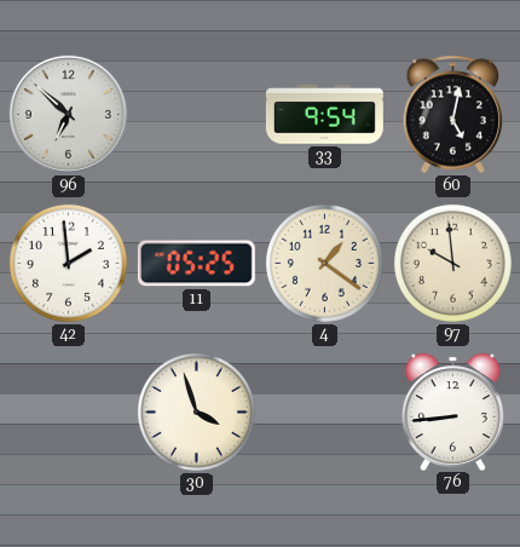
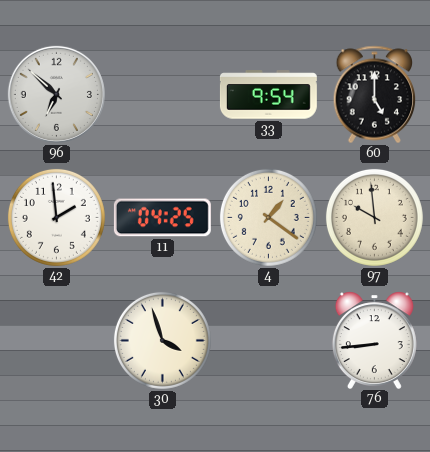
60: 5:02 -> 5:00
11: 05:25 -> 04:25
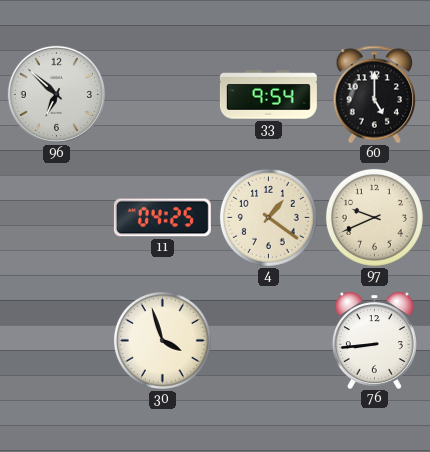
42: 1:59 -> none
97: 9:59 -> 9:41
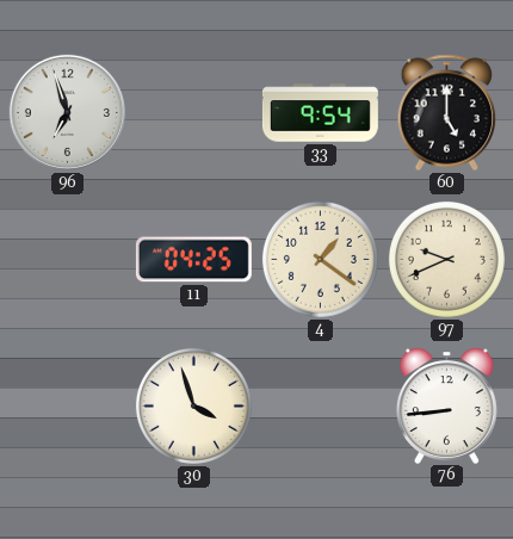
96: 6:52 -> 6:57
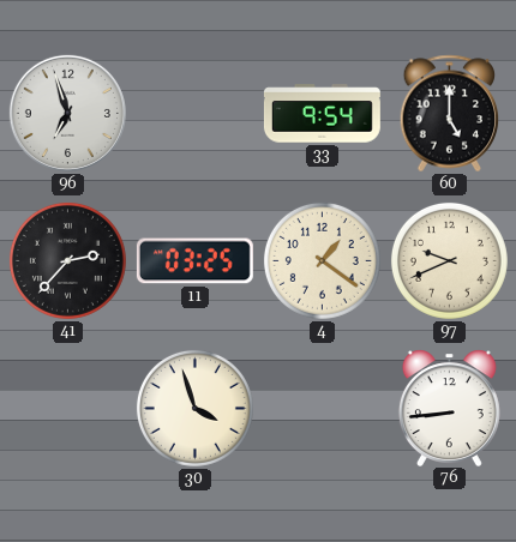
41: none -> 2:37
11: 04:25 -> 03:25
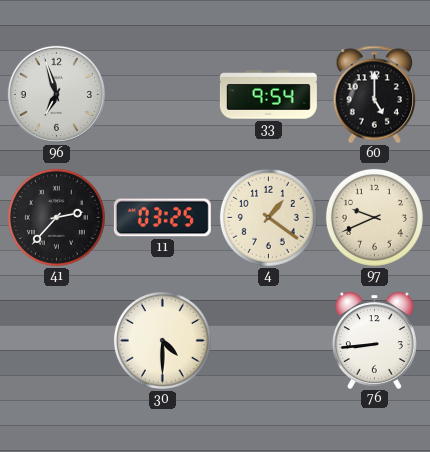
30: 3:57 -> 4:30
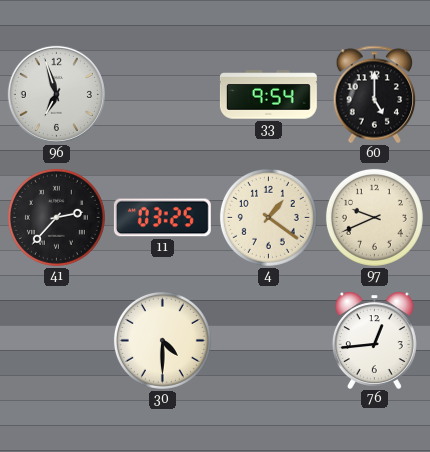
76: 8:44 -> 12:44
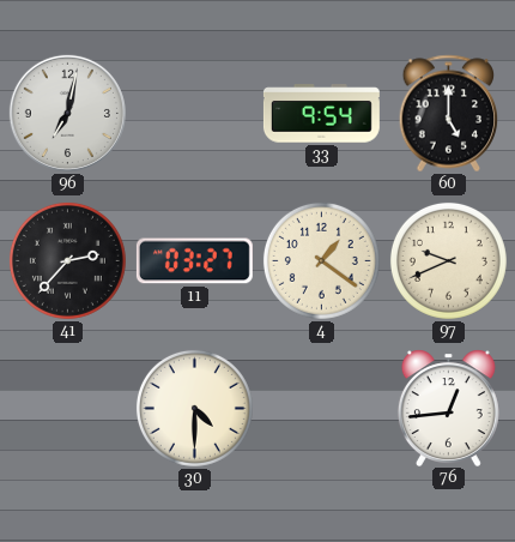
96: 6:57 -> 7:02
11: 03:25 -> 03:27
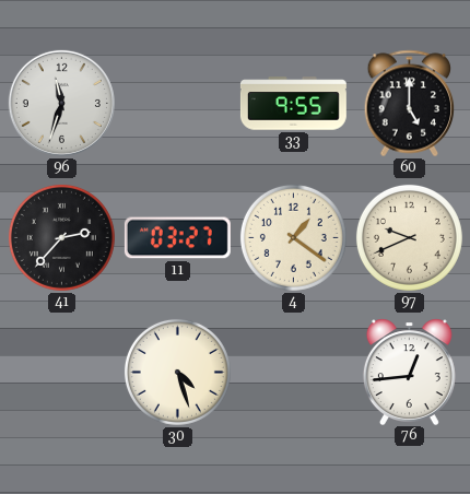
96: 7:02 -> 11:33
33: 9:54 -> 9:55
30: 4:30 -> 4:27
